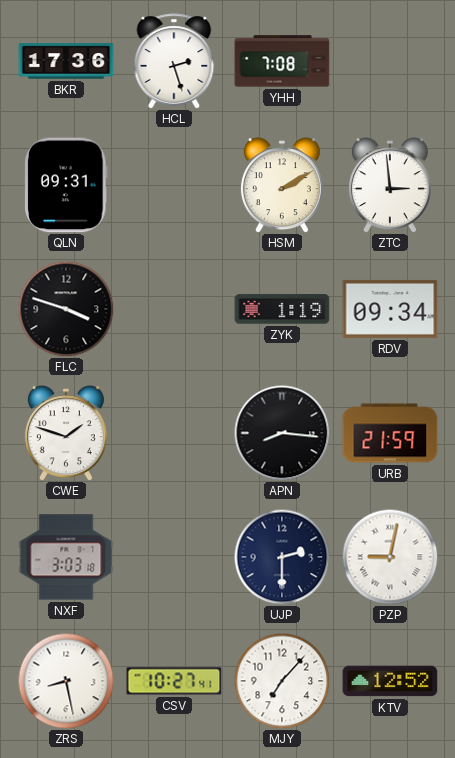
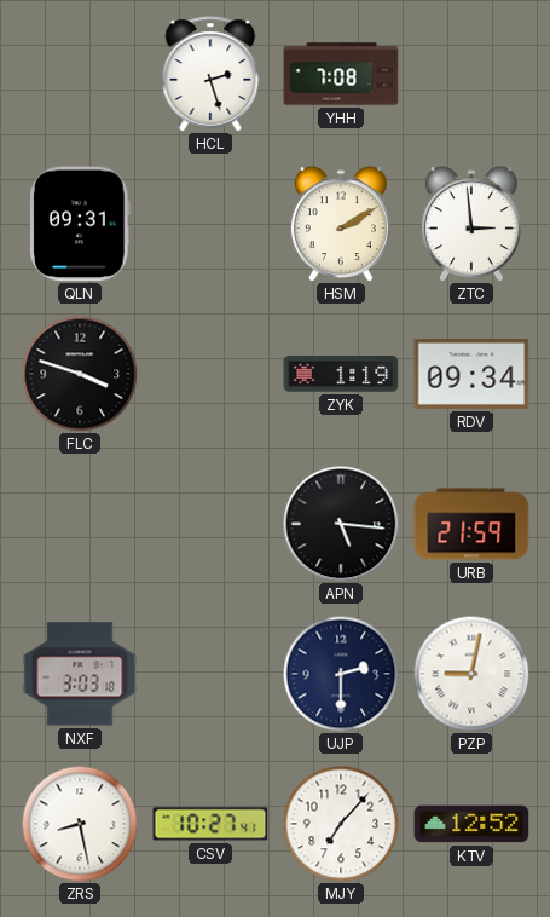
BKR: 17:36 -> none
CWE: 1:48 -> none
APN: 8:16 -> 5:16
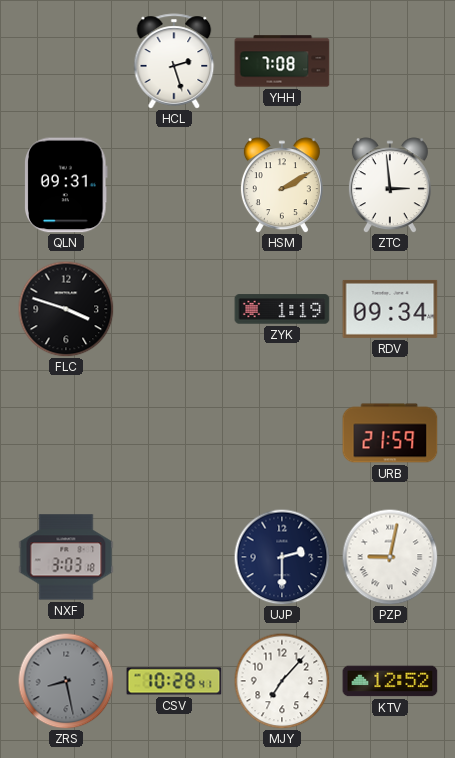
APN: 5:16 -> none
ZRS dial: white -> grey
CSV: 10:27 -> 10:28
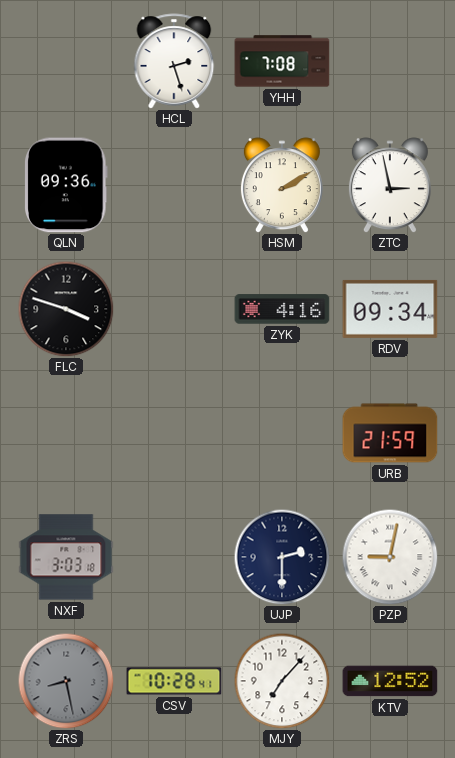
QLN: 09:31 -> 09:36
ZTC: 2:59 -> 2:58
ZYK: 1:19 -> 4:16
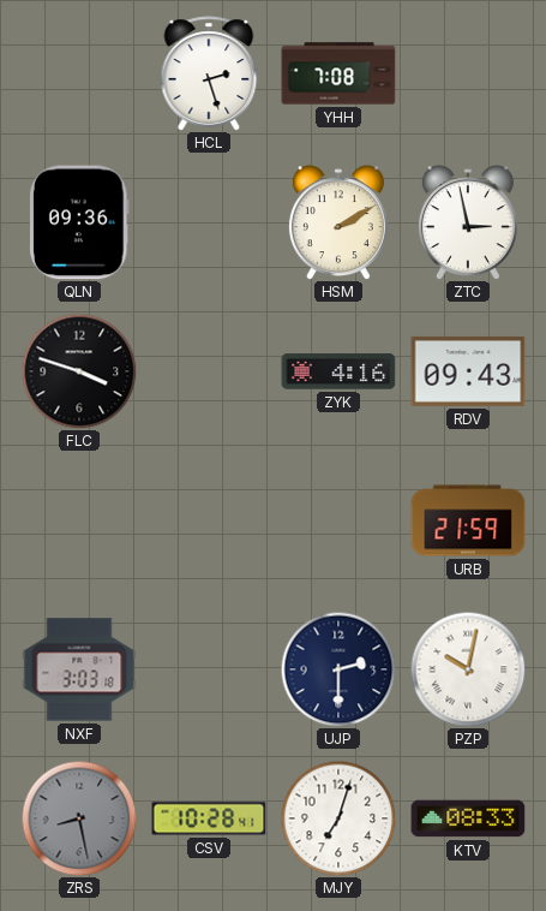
RDV: 09:34 -> 09:43
PZP: 9:02 -> 10:02
MJY: 7:07 -> 7:03
KTV: 12:52 -> 08:33
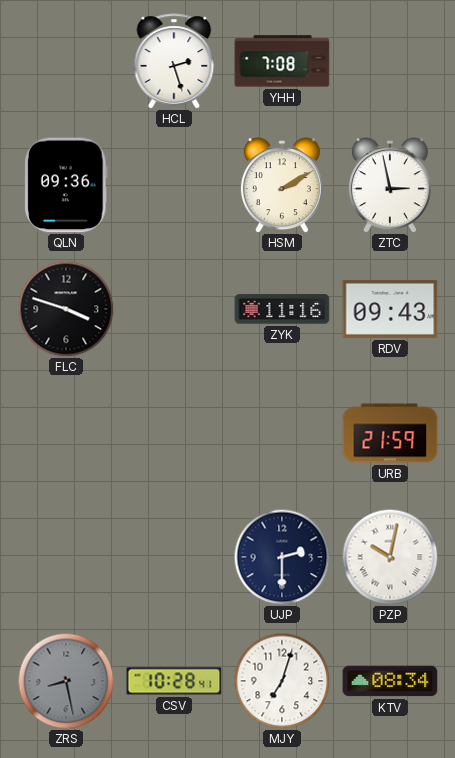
ZYK: 4:16 -> 11:16
NXF: 3:03 -> none
KTV: 08:33 -> 08:34
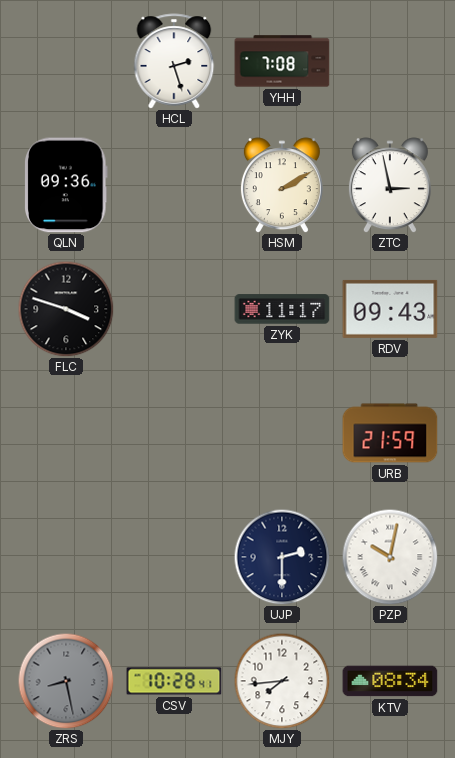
ZYK: 11:16 -> 11:17
MJY: 7:03 -> 7:44
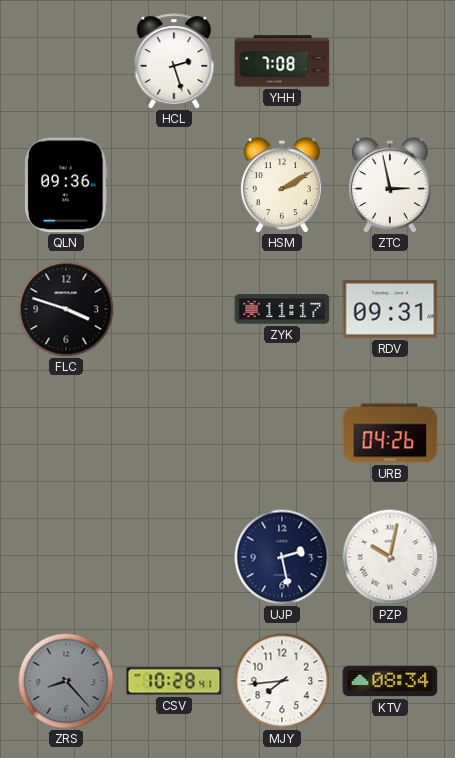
RDV: 09:43 -> 09:31
URB: 21:59 -> 04:26
UJP: 2:30 -> 2:28
ZRS: 8:28 -> 8:23
